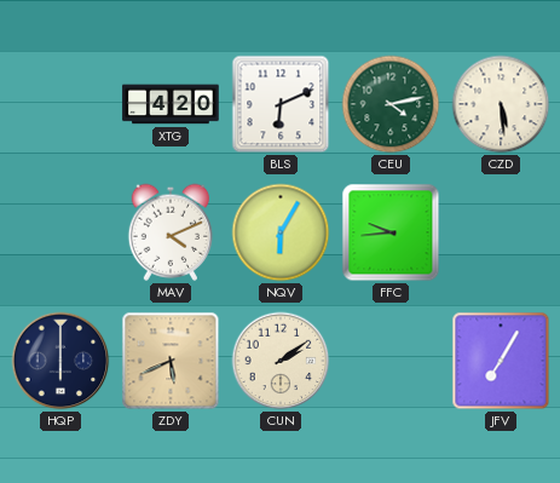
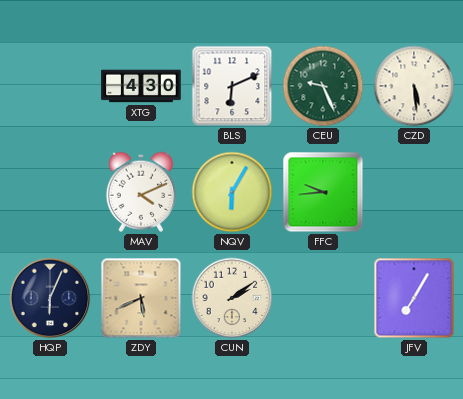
XTG: 4:20 -> 4:30
CEU: 4:13 -> 9:26
HQP: 6:00 -> 6:04
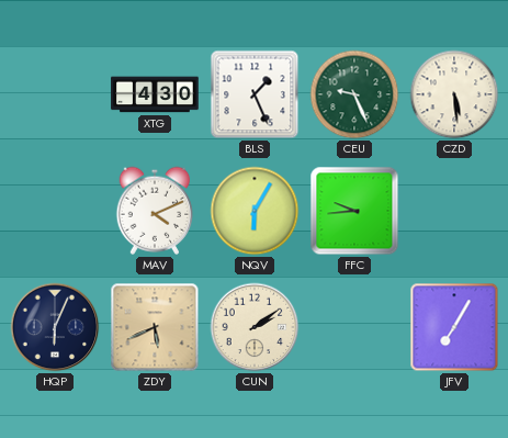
BLS: 6:11 -> 1:26
